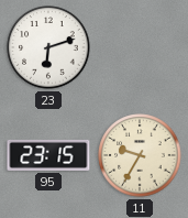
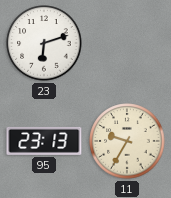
95: 23:15 -> 23:13
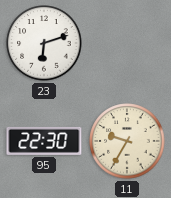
95: 23:13 -> 22:30
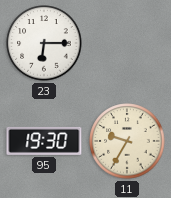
23: 6:12 -> 6:15
95: 22:30 -> 19:30
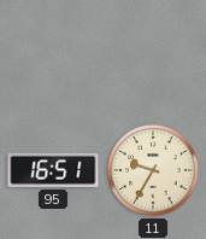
23: 6:15 -> none
95: 19:30 -> 16:51
